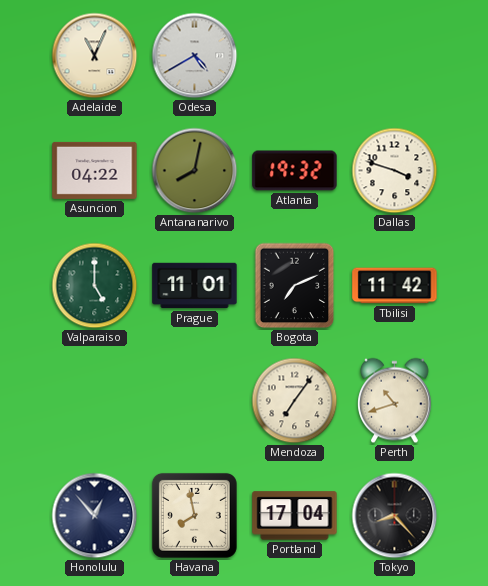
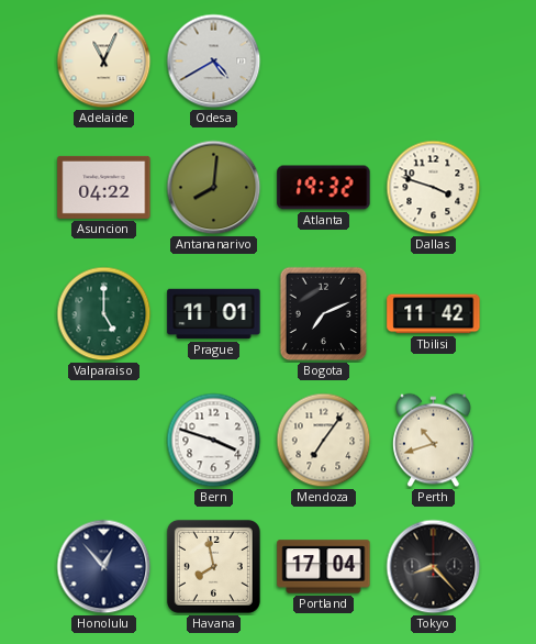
Antananarivo: 8:02 -> 8:01
Bern: none -> 3:48
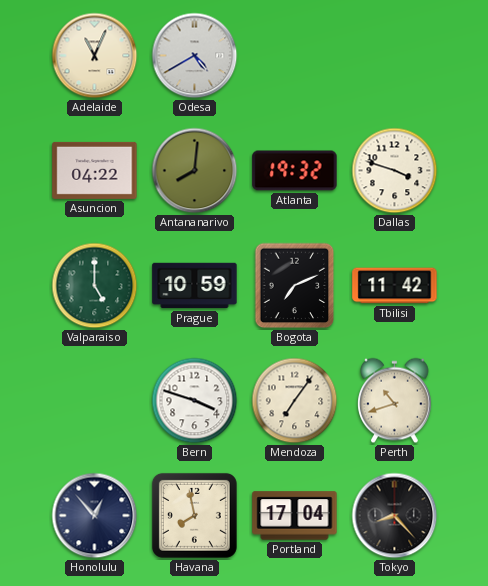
Prague: 11:01 -> 10:59
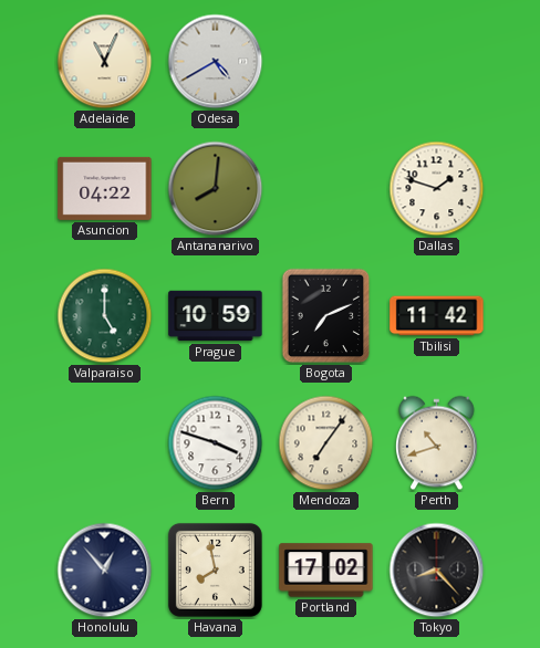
Atlanta: 19:32 -> none
Dallas: 3:48 -> 1:48
Portland: 17:04 -> 17:02
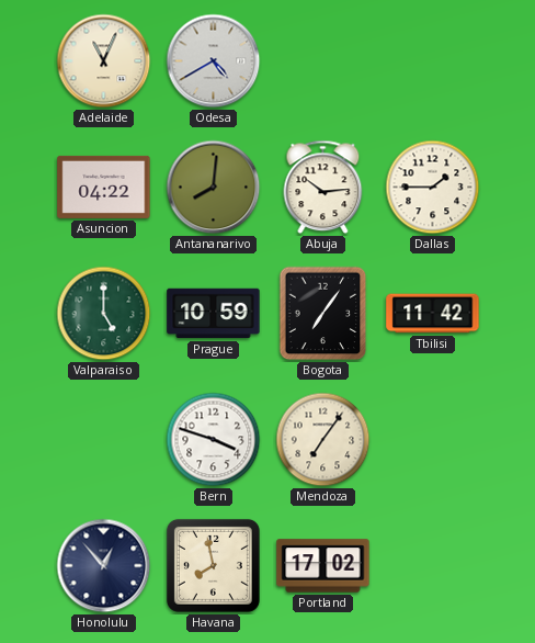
Abuja: none -> 10:14
Dallas: 1:48 -> 1:45
Bogota: 7:11 -> 7:06
Perth: 10:42 -> none
Tokyo: 8:23 -> none
